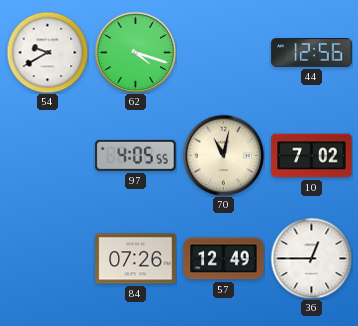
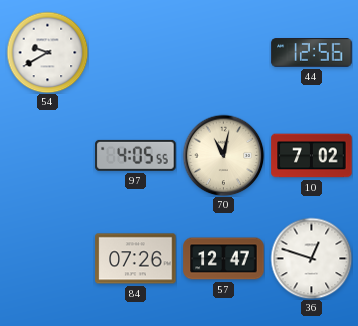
62: 4:18 -> none
57: 12:49 -> 12:47
36: 12:45 -> 12:48
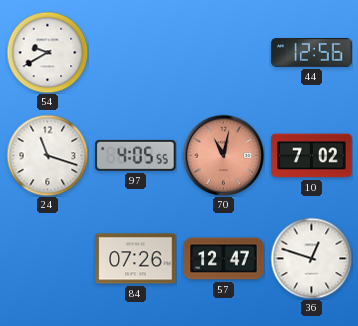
24: none -> 11:18
70 dial: cream -> salmon
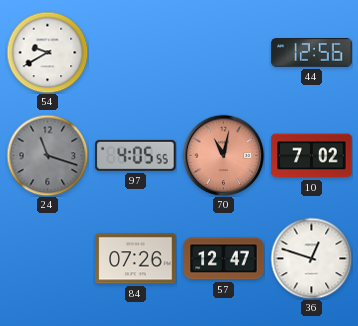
24 dial: white -> grey
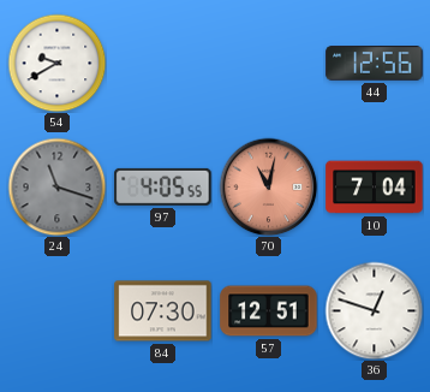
10: 7:02 -> 7:04
84: 07:26 -> 07:30
57: 12:47 -> 12:51
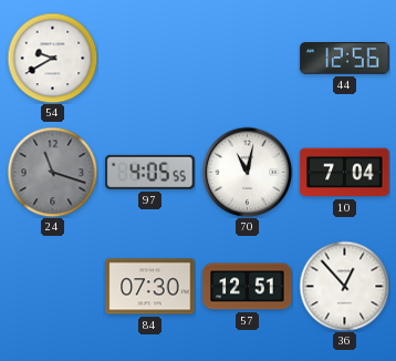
70 dial: salmon -> white
36: 12:48 -> 12:53
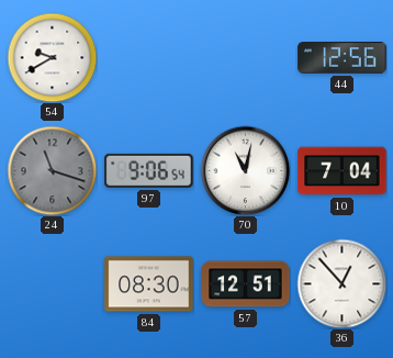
97: 4:05 -> 9:06
84: 07:30 -> 08:30
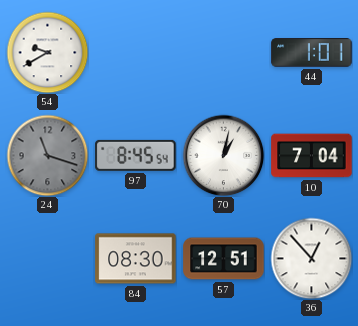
44: 12:56 -> 1:01
97: 9:06 -> 8:45
70: 11:02 -> 1:02
